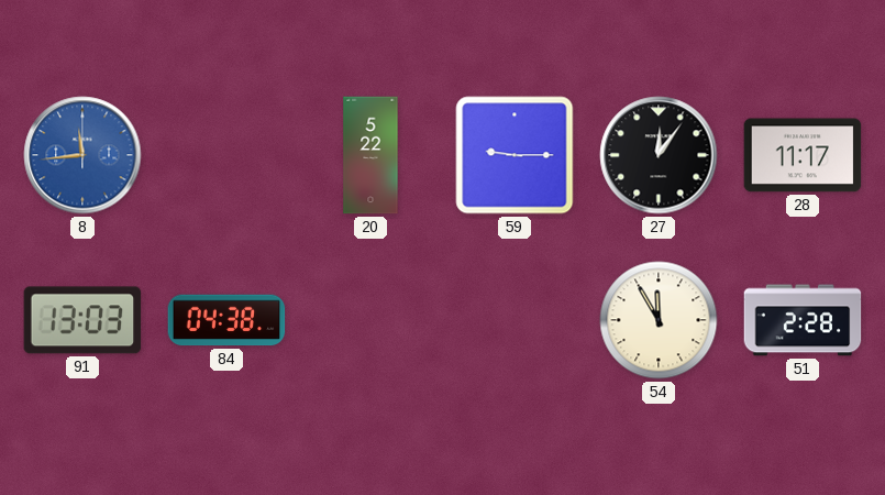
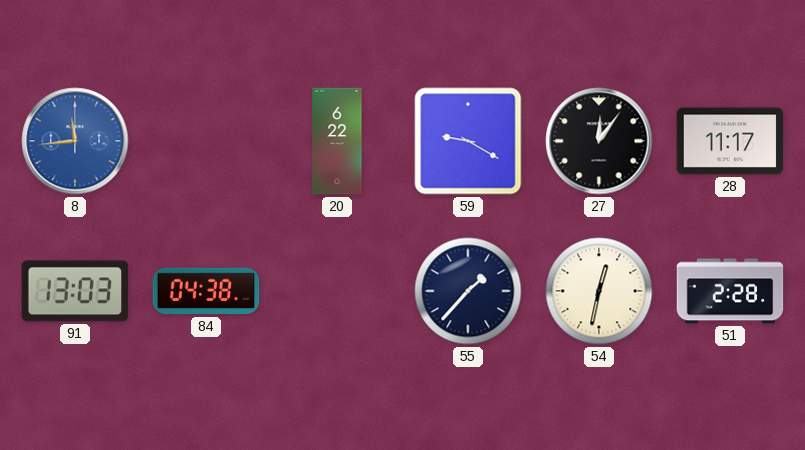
20: 5:22 -> 6:22
59: 9:15 -> 9:20
55: none -> 1:37
54: 11:55 -> 12:32
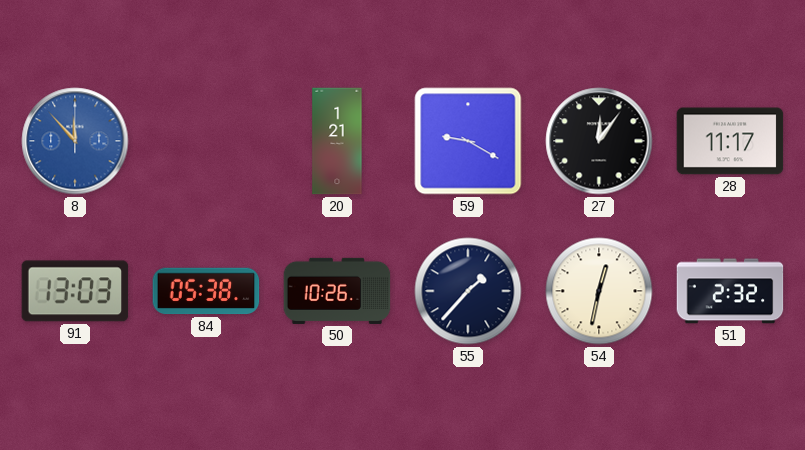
8: 11:44 -> 11:53
20: 6:22 -> 1:21
84: 04:38 -> 05:38
50: none -> 10:26
51: 2:28 -> 2:32
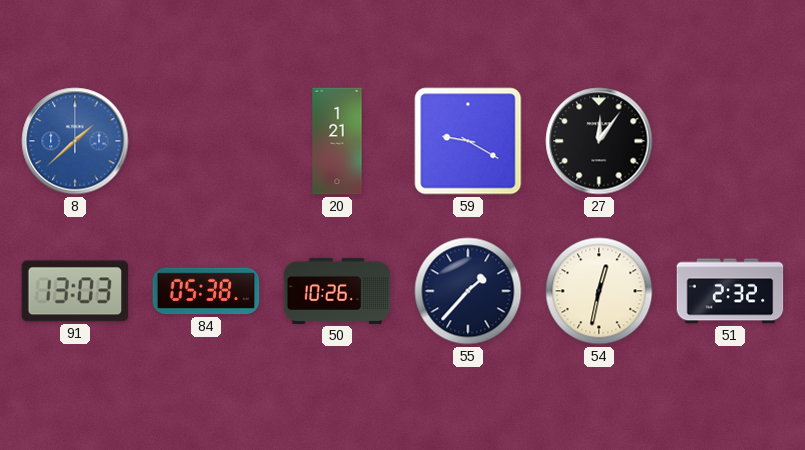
8: 11:53 -> 1:38
28: 11:17 -> none
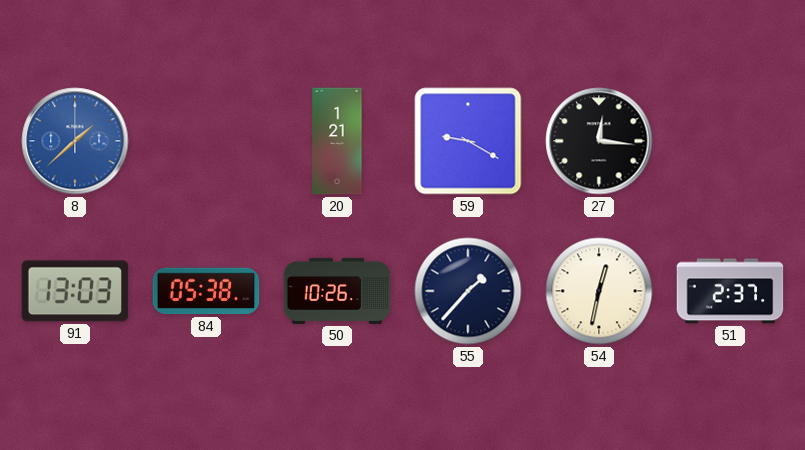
27: 12:06 -> 12:16
51: 2:32 -> 2:37
